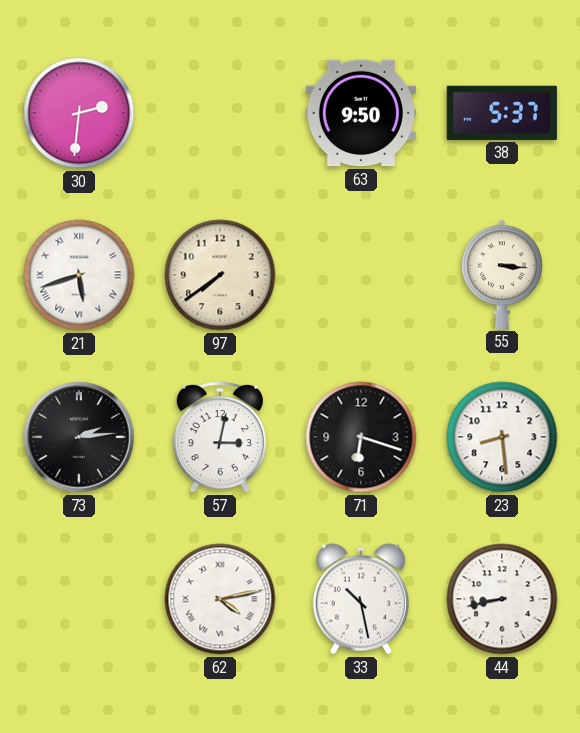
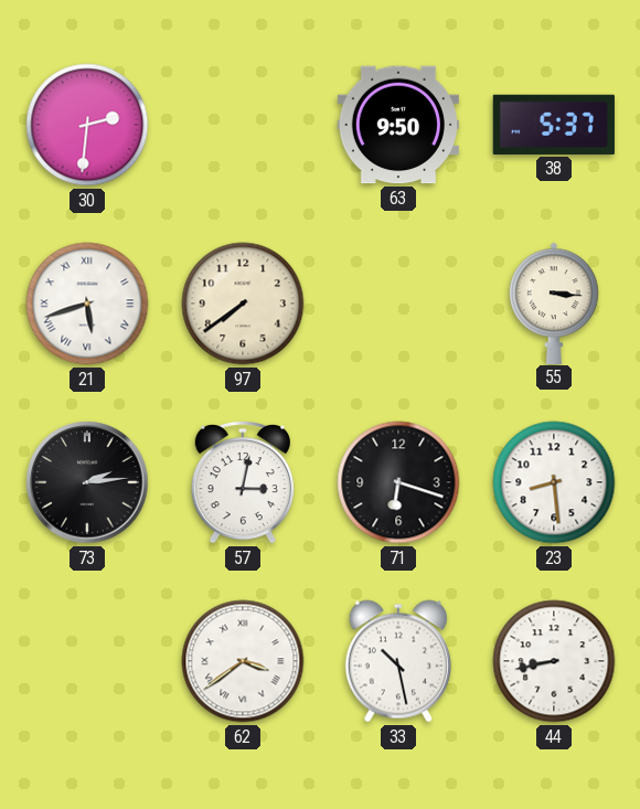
62: 4:13 -> 3:39
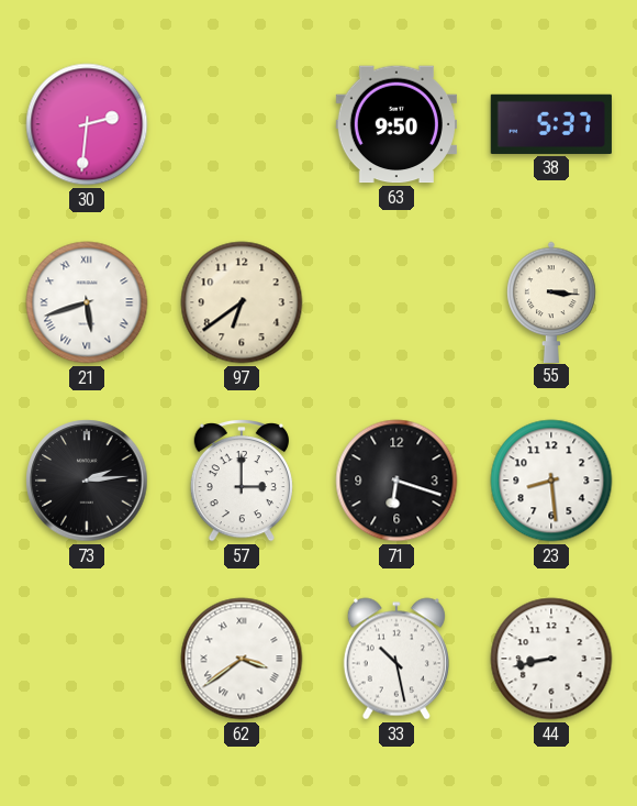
97: 7:39 -> 6:39
57: 3:02 -> 3:00
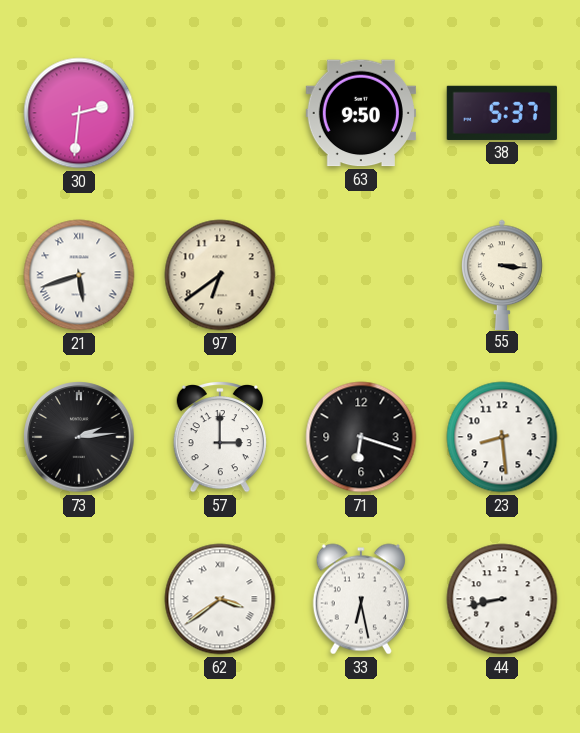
33: 10:28 -> 6:28
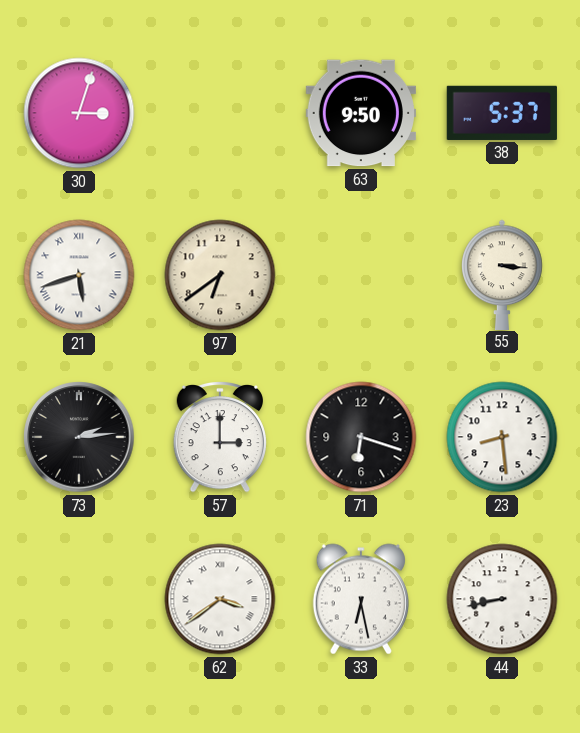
30: 2:31 -> 3:03
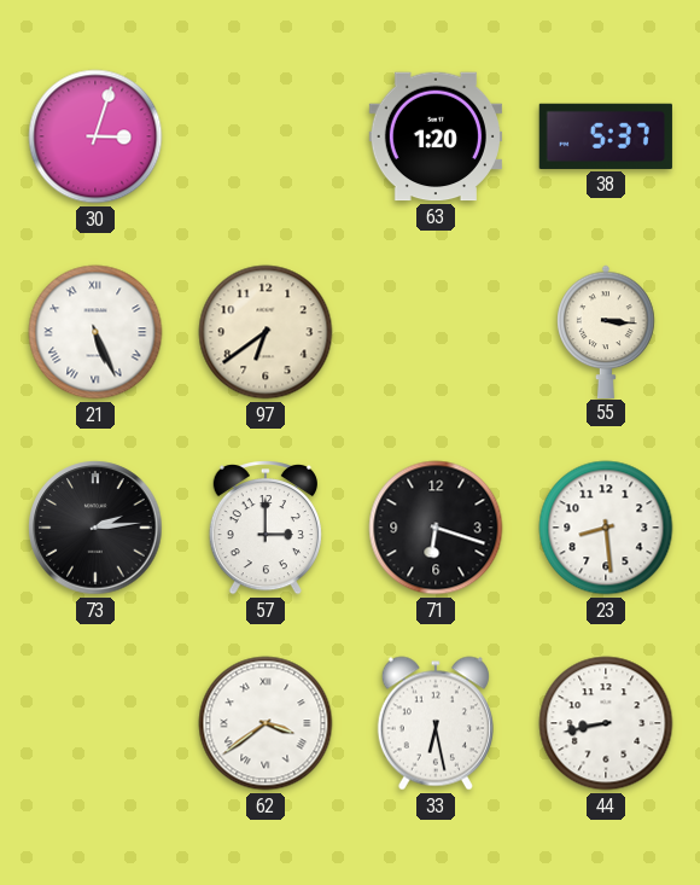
63: 9:50 -> 1:20
21: 5:42 -> 5:26
